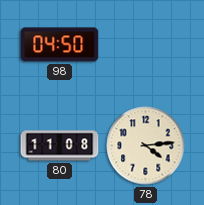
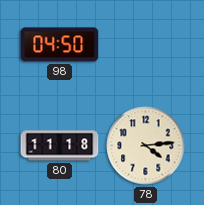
80: 11:08 -> 11:18
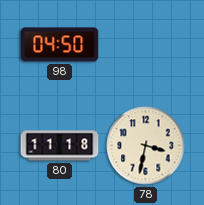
78: 4:14 -> 3:32
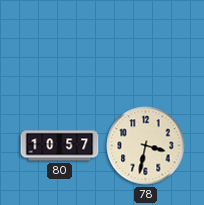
98: 04:50 -> none
80: 11:18 -> 10:57
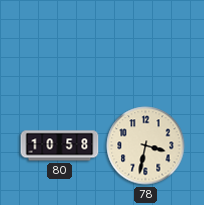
80: 10:57 -> 10:58
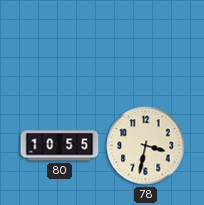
80: 10:58 -> 10:55
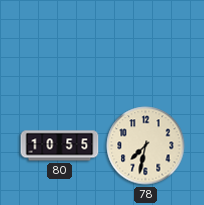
78: 3:32 -> 7:32
